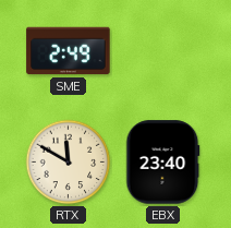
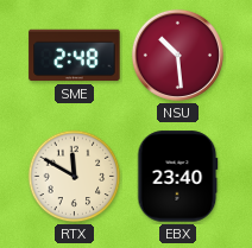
SME: 2:49 -> 2:48
NSU: none -> 10:29
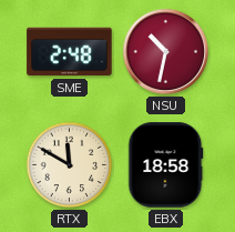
NSU: 10:29 -> 10:32
EBX: 23:40 -> 18:58
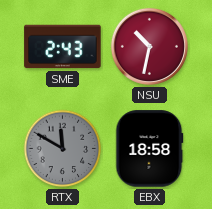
SME: 2:48 -> 2:43
RTX dial: cream -> grey
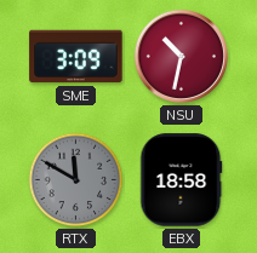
SME: 2:43 -> 3:09
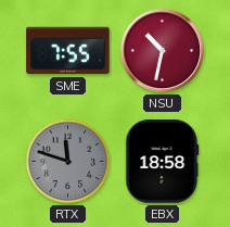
SME: 3:09 -> 7:55
RTX: 11:50 -> 11:48
